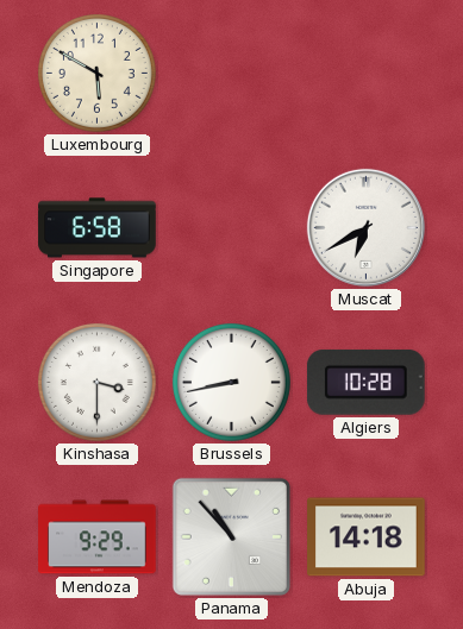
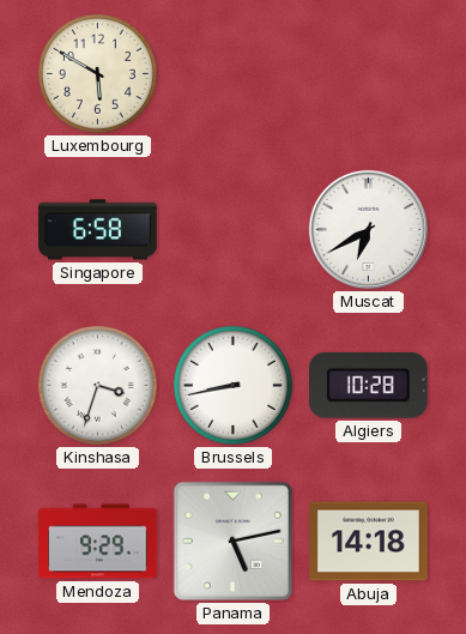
Kinshasa: 3:30 -> 3:33
Panama: 10:53 -> 5:13
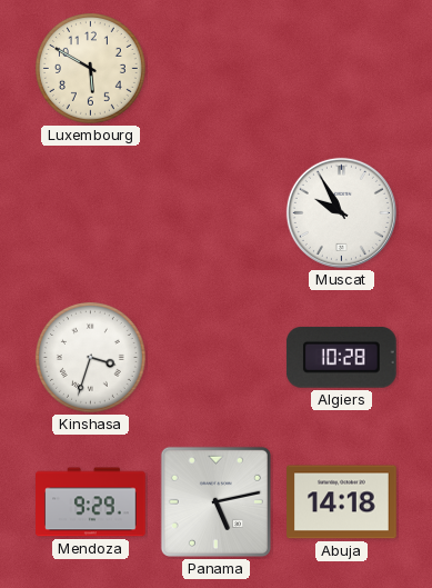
Singapore: 6:58 -> none
Muscat: 6:40 -> 9:55
Brussels: 8:43 -> none
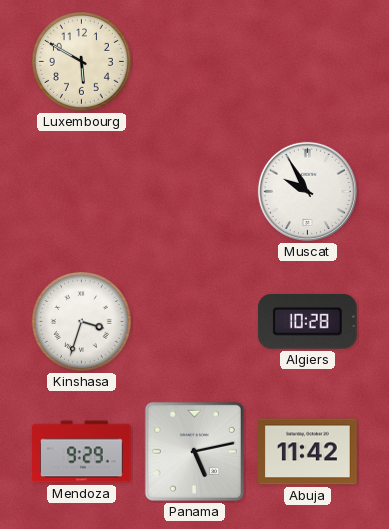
Abuja: 14:18 -> 11:42
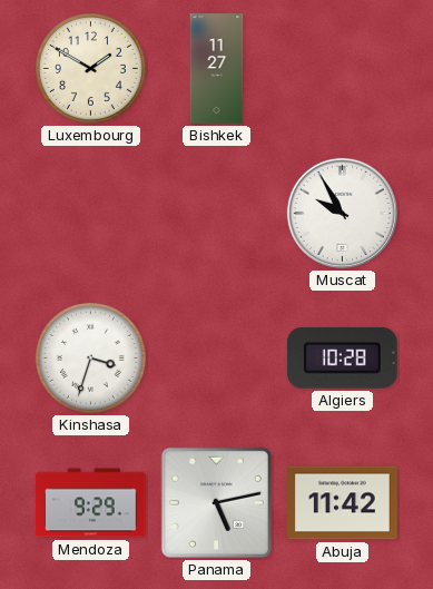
Luxembourg: 5:50 -> 1:50
Bishkek: none -> 11:27
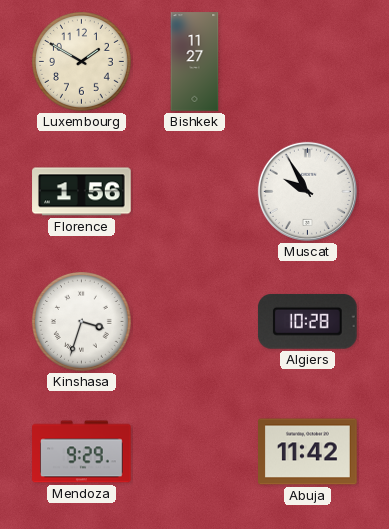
Florence: none -> 1:56
Panama: 5:13 -> none
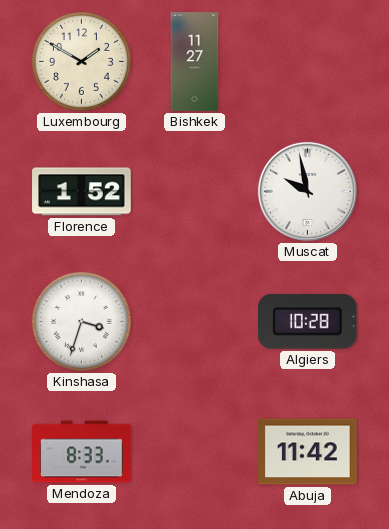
Florence: 1:56 -> 1:52
Muscat: 9:55 -> 9:58
Mendoza: 9:29 -> 8:33
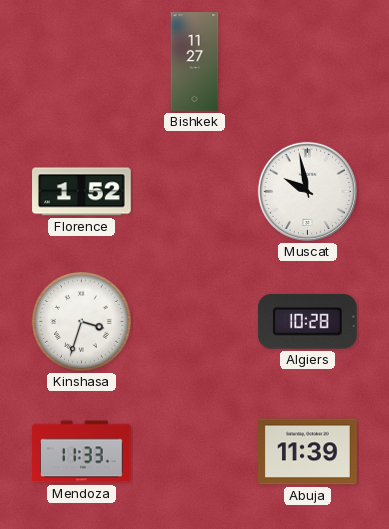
Luxembourg: 1:50 -> none
Mendoza: 8:33 -> 11:33
Abuja: 11:42 -> 11:39
